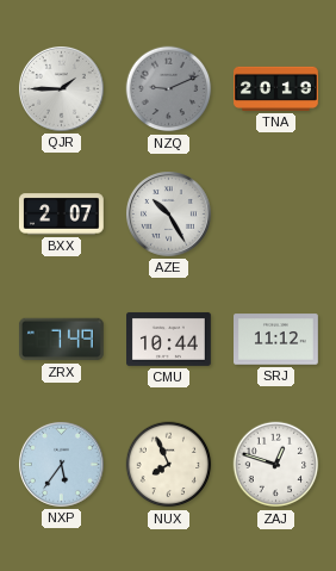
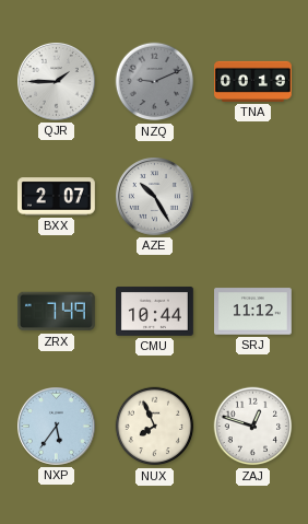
TNA: 20:19 -> 00:19
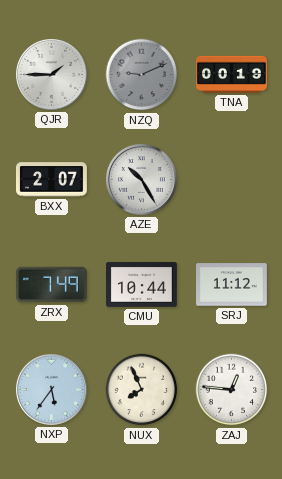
ZAJ: 12:48 -> 12:46
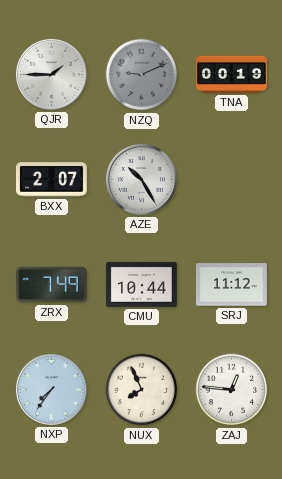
NXP: 5:36 -> 7:36
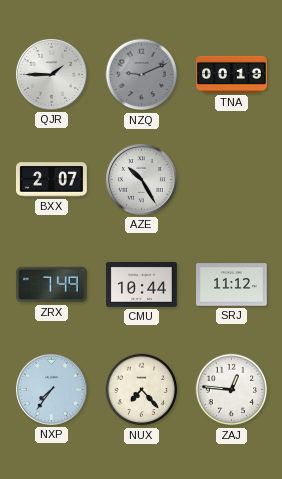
NUX: 7:56 -> 7:23
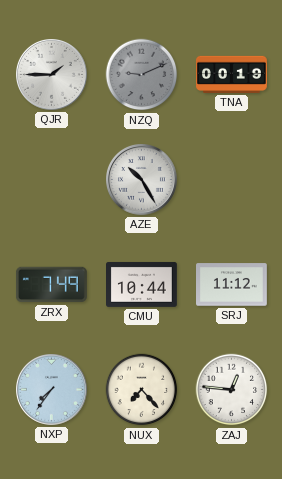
BXX: 2:07 -> none
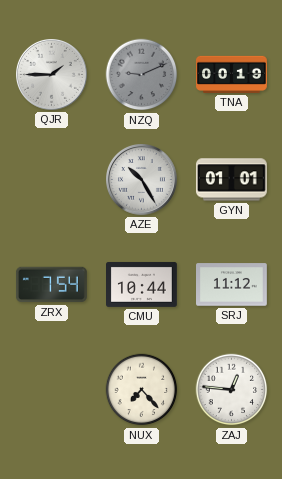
GYN: none -> 01:01
ZRX: 7:49 -> 7:54
NXP: 7:36 -> none
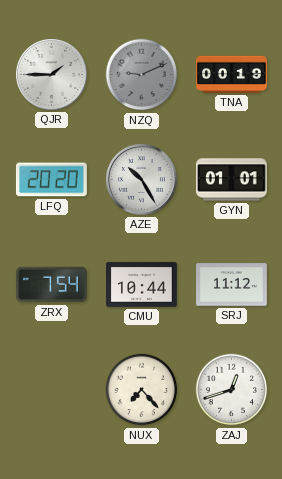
LFQ: none -> 20:20
ZAJ: 12:46 -> 12:42
